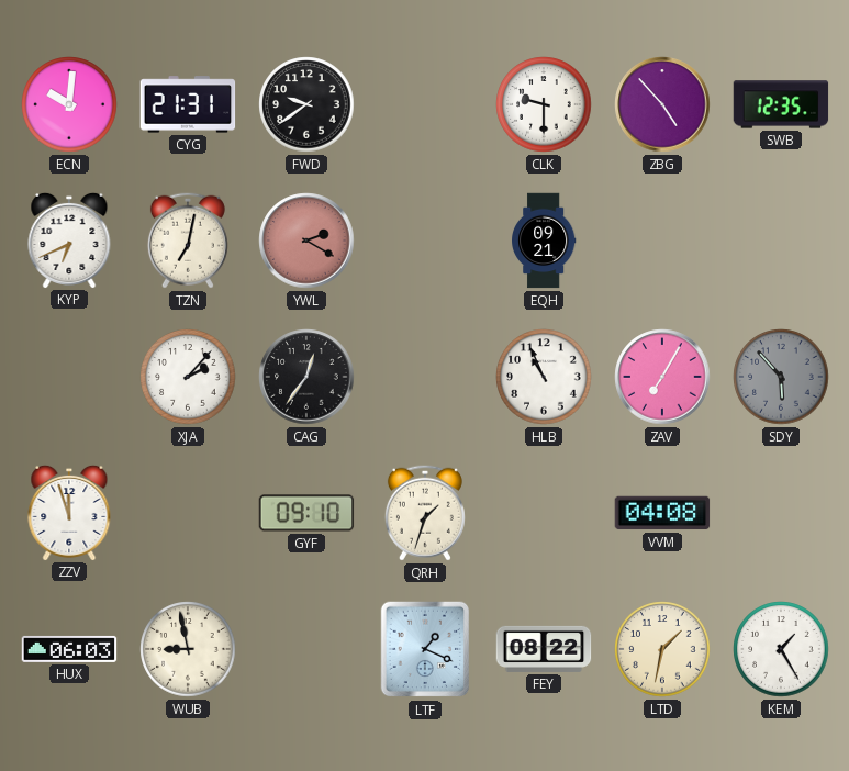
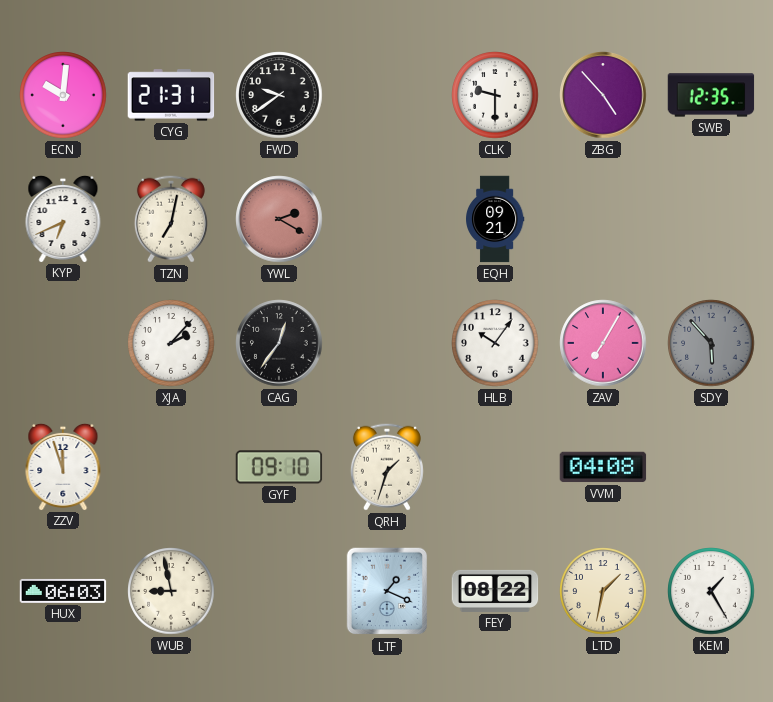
HLB: 10:56 -> 10:06
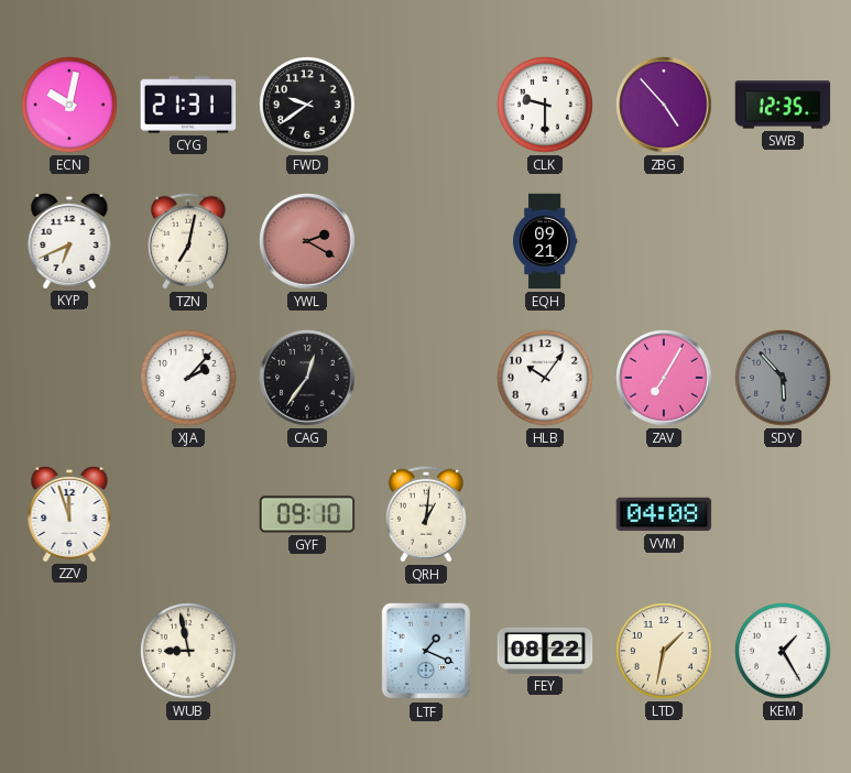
ECN: 10:01 -> 10:02
QRH: 1:33 -> 1:01
HUX: 06:03 -> none
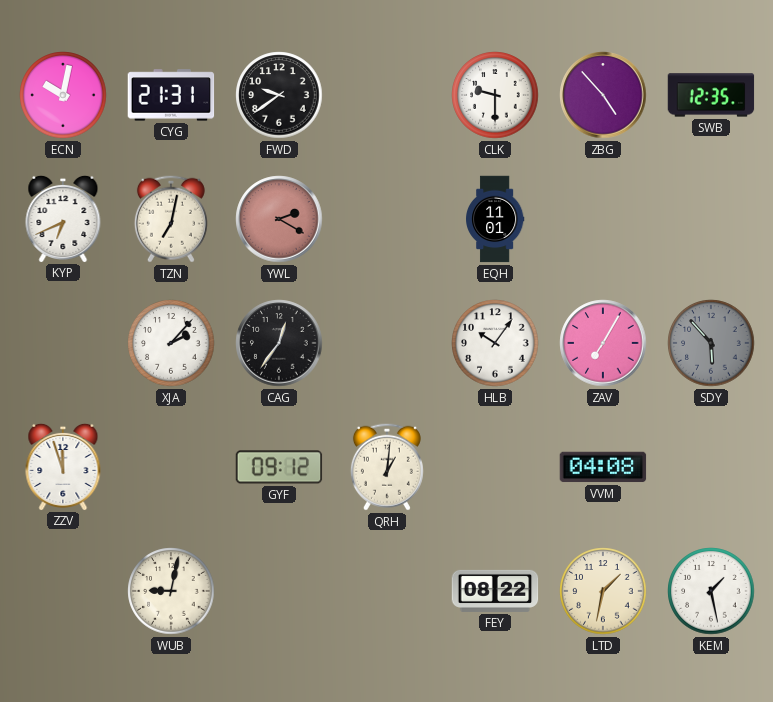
EQH: 09:21 -> 11:01
GYF: 09:10 -> 09:12
WUB: 8:58 -> 9:02
LTF: 1:19 -> none
KEM: 1:25 -> 1:28
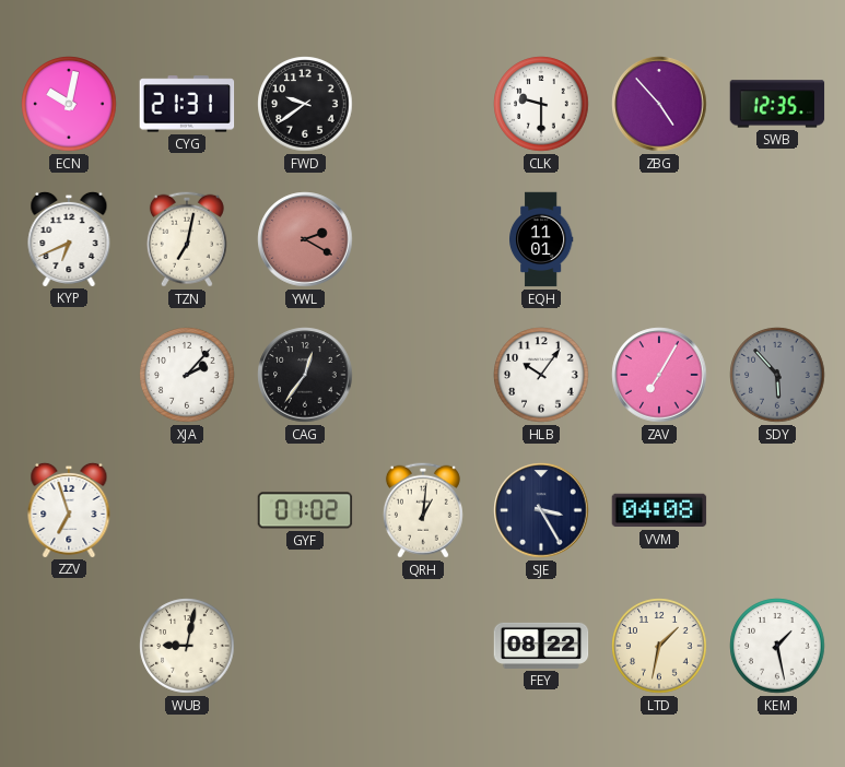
ZZV: 11:57 -> 6:57
GYF: 09:12 -> 01:02
SJE: none -> 3:25
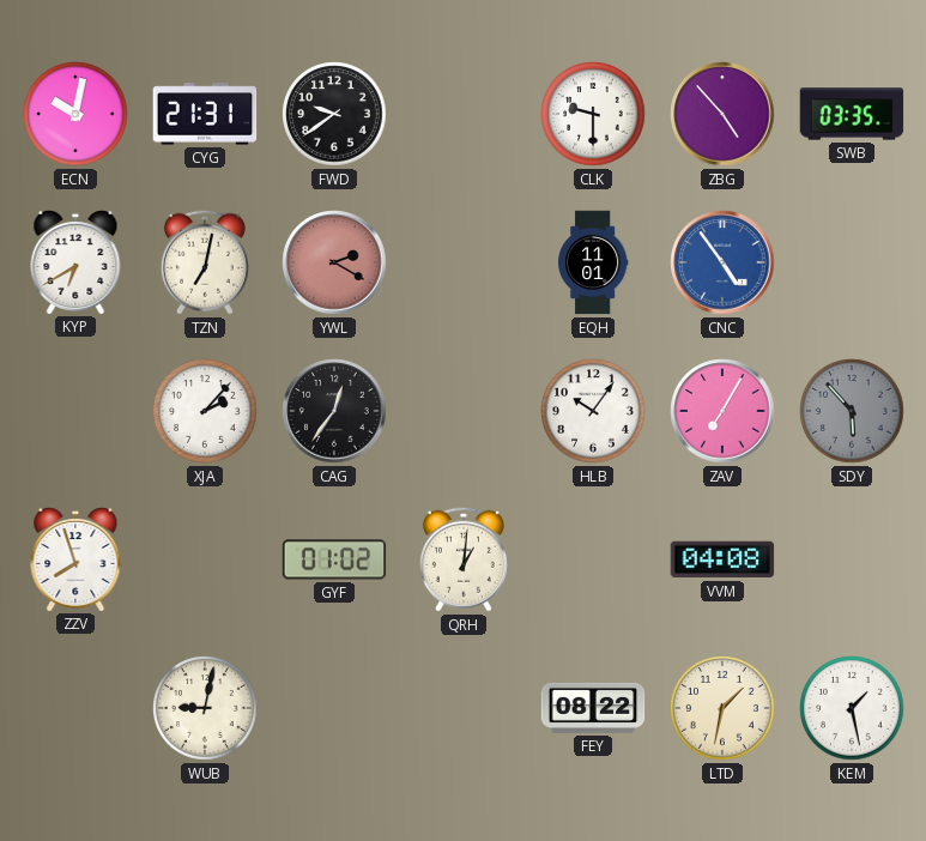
SWB: 12:35 -> 03:35
KYP: 6:41 -> 6:40
CNC: none -> 4:54
ZZV: 6:57 -> 7:57
SJE: 3:25 -> none
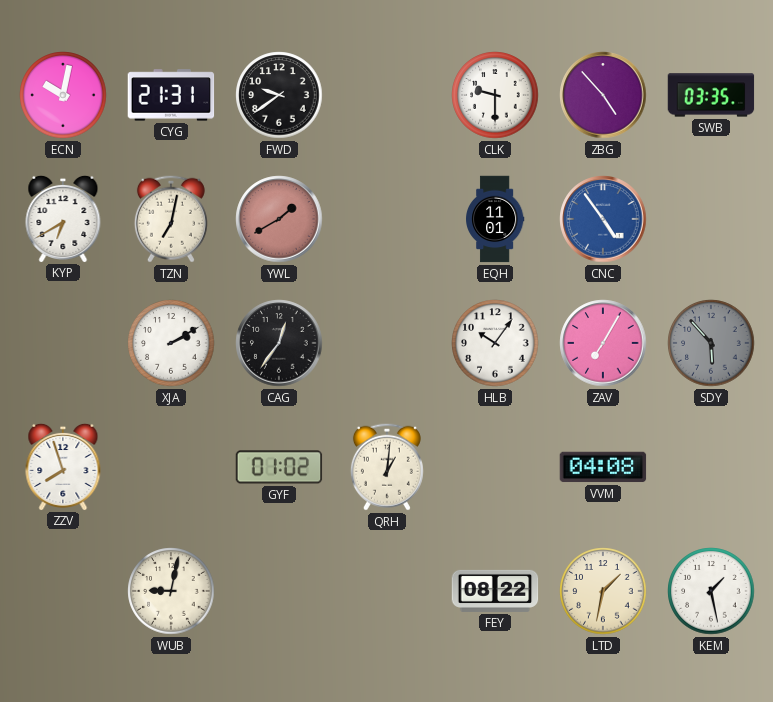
YWL: 2:20 -> 1:40
XJA: 2:07 -> 2:10
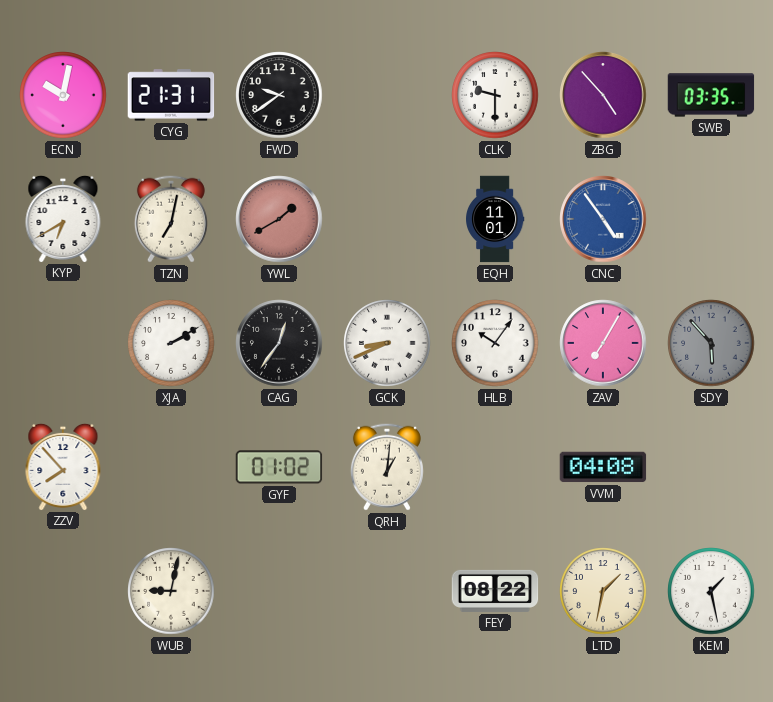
GCK: none -> 8:41
ZZV: 7:57 -> 7:53
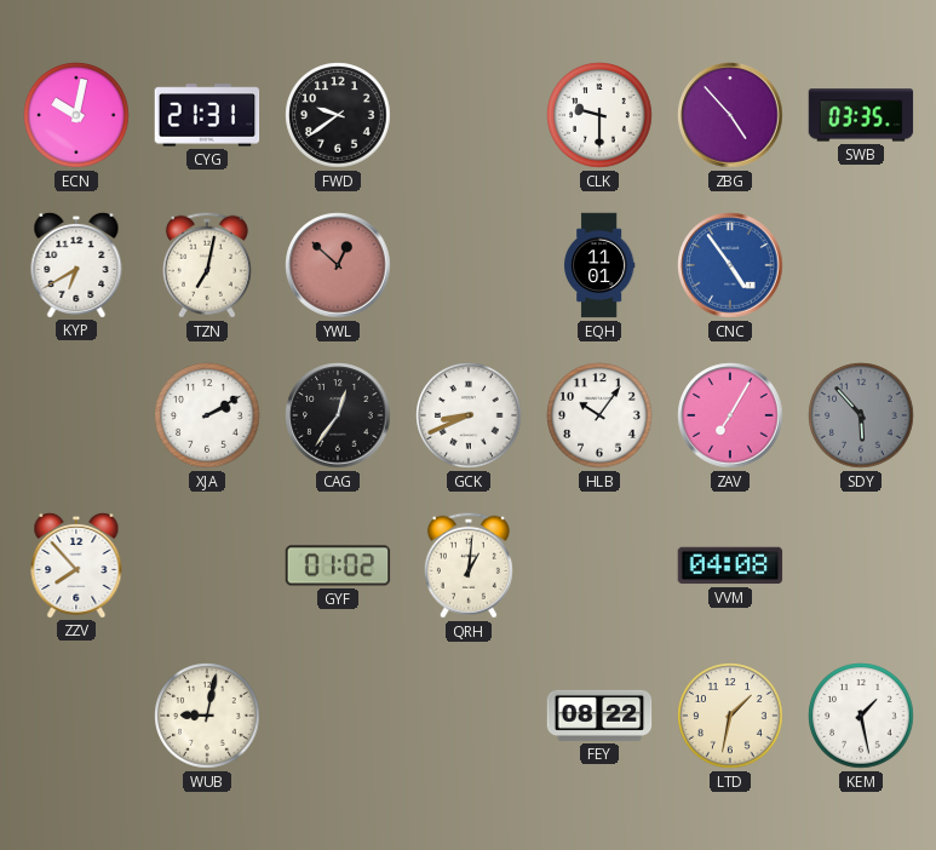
YWL: 1:40 -> 12:52
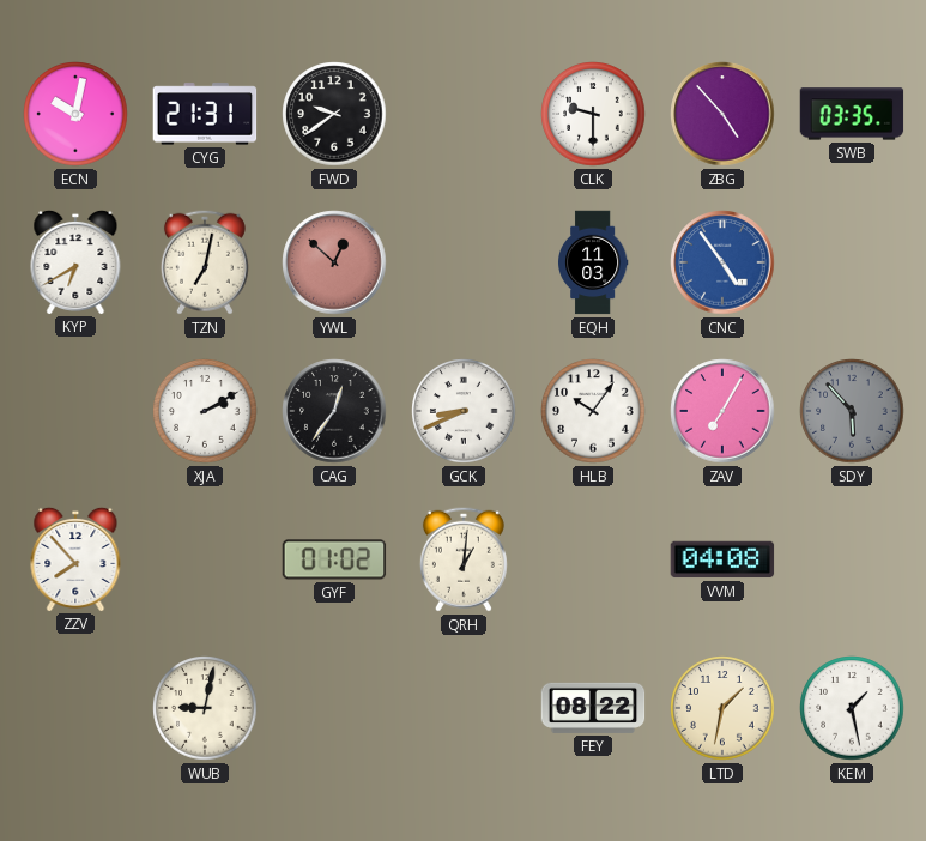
EQH: 11:01 -> 11:03
